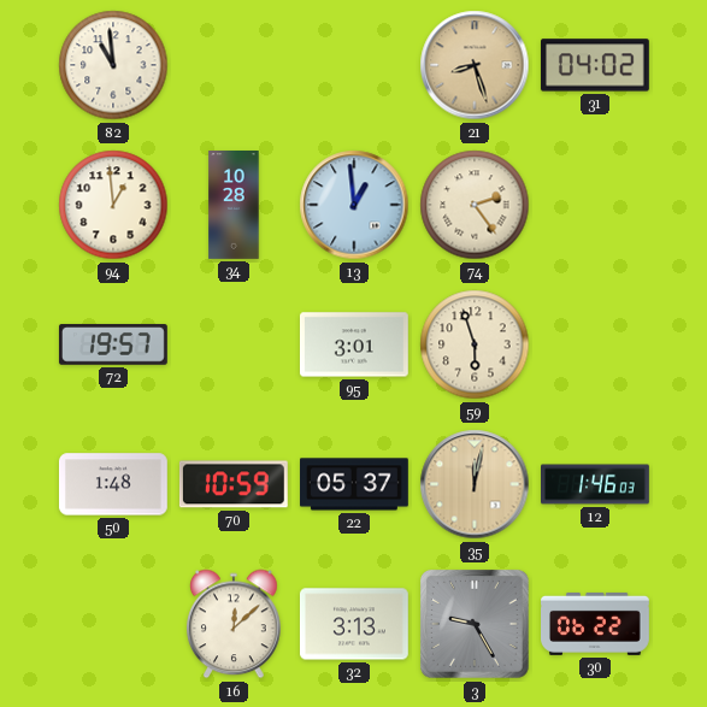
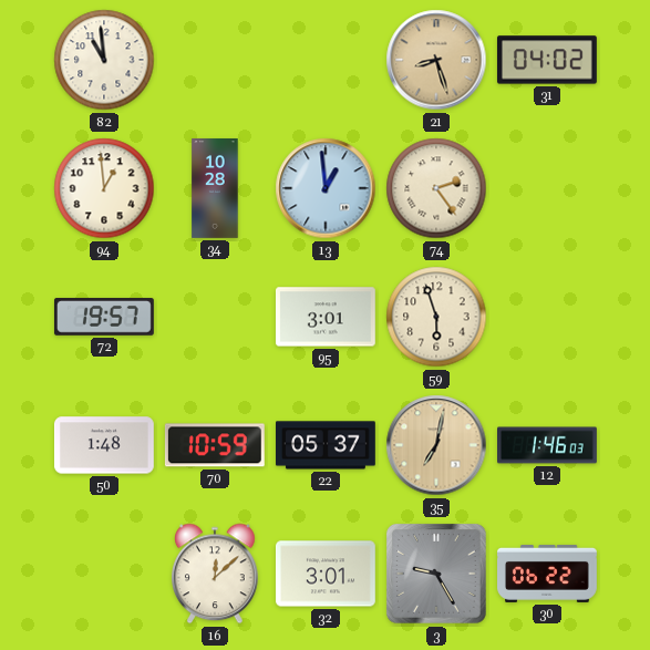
35: 12:02 -> 7:02
32: 3:13 -> 3:01
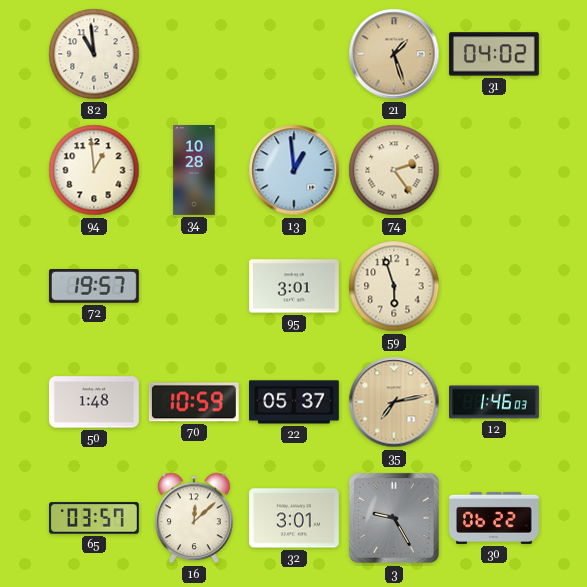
21: 8:27 -> 1:27
35: 7:02 -> 7:13
65: none -> 03:57
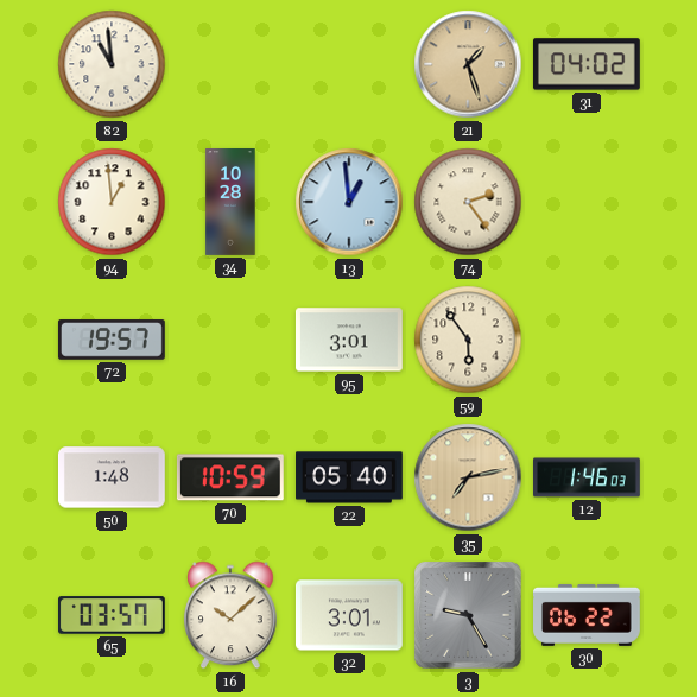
59: 5:57 -> 5:54
22: 05:37 -> 05:40
16: 12:08 -> 10:08
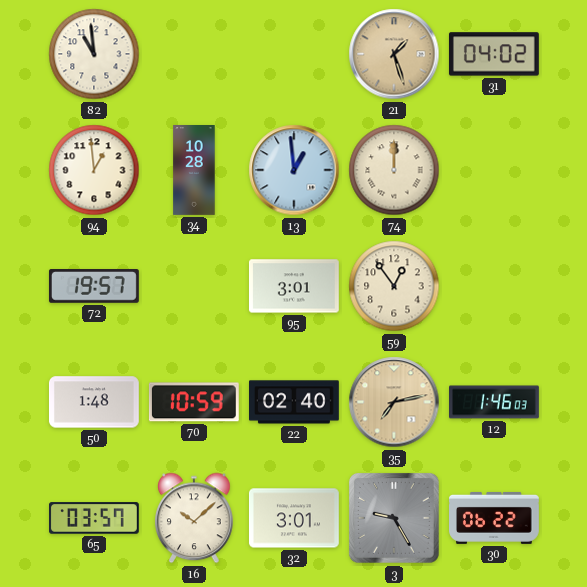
74: 2:24 -> 12:00
59: 5:54 -> 12:54
22: 05:40 -> 02:40
